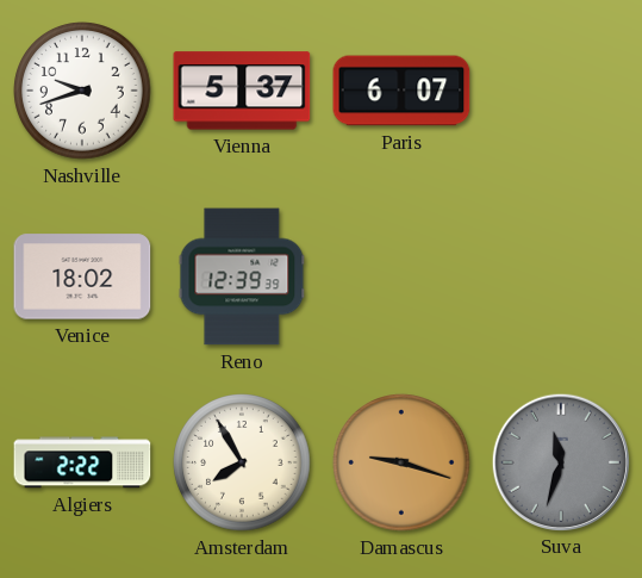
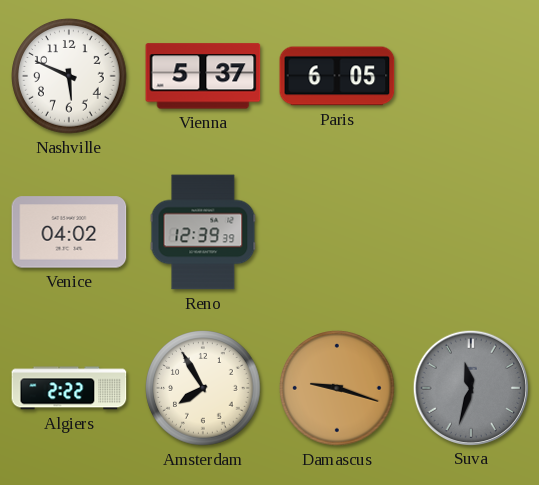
Nashville: 9:42 -> 5:49
Paris: 6:07 -> 6:05
Venice: 18:02 -> 04:02
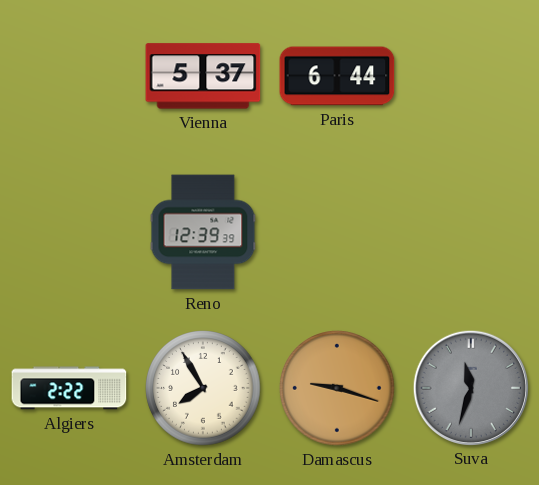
Nashville: 5:49 -> none
Paris: 6:05 -> 6:44
Venice: 04:02 -> none
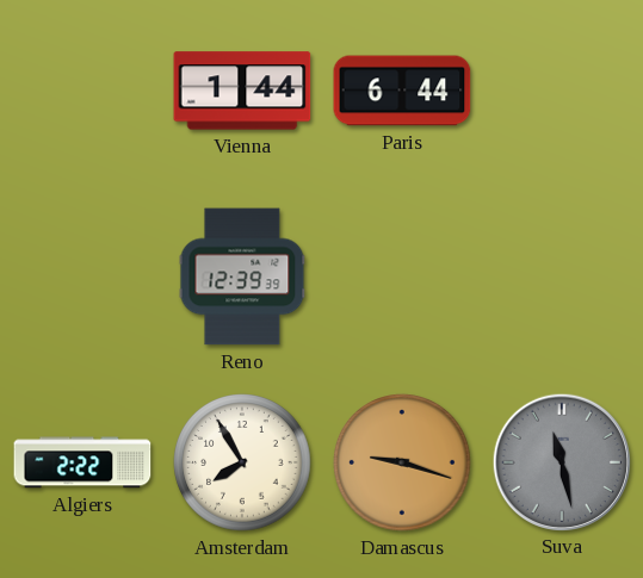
Vienna: 5:37 -> 1:44
Suva: 11:33 -> 11:28
